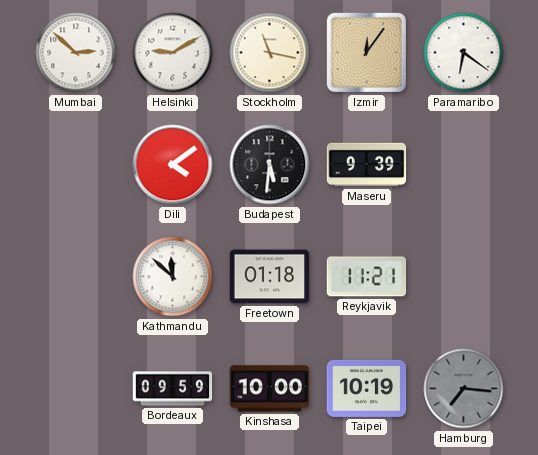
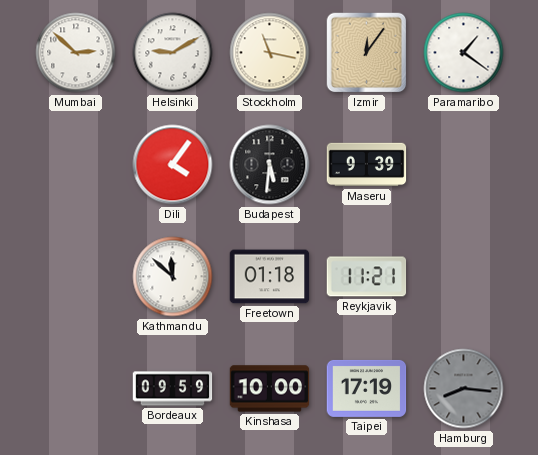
Paramaribo: 6:21 -> 1:21
Dili: 4:09 -> 4:06
Taipei: 10:19 -> 17:19
Hamburg: 7:16 -> 8:16
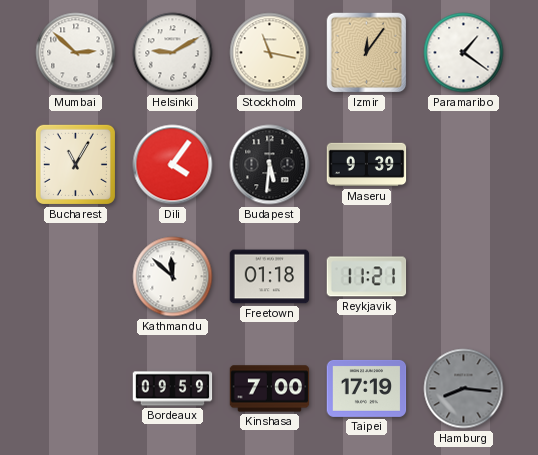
Bucharest: none -> 11:05
Kinshasa: 10:00 -> 7:00
